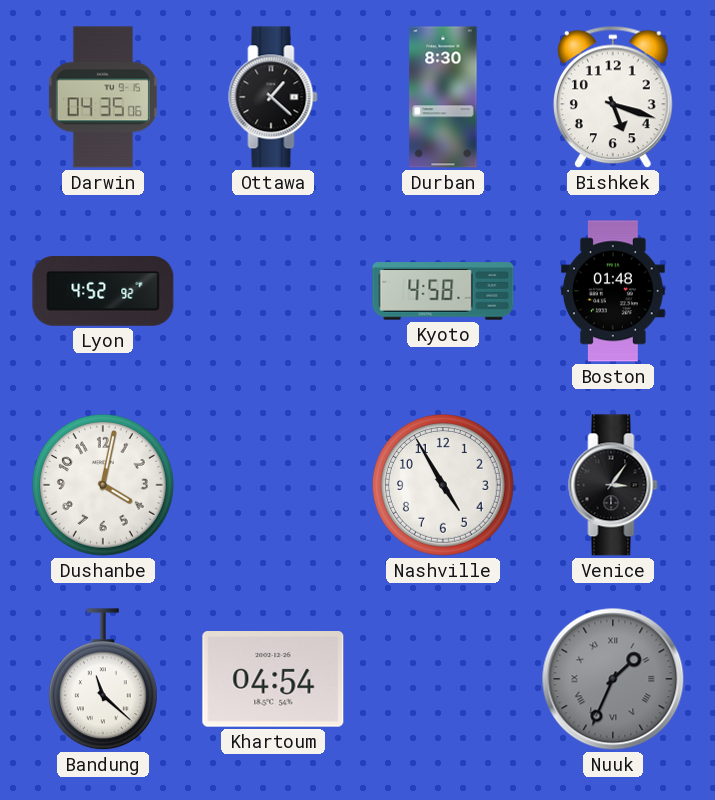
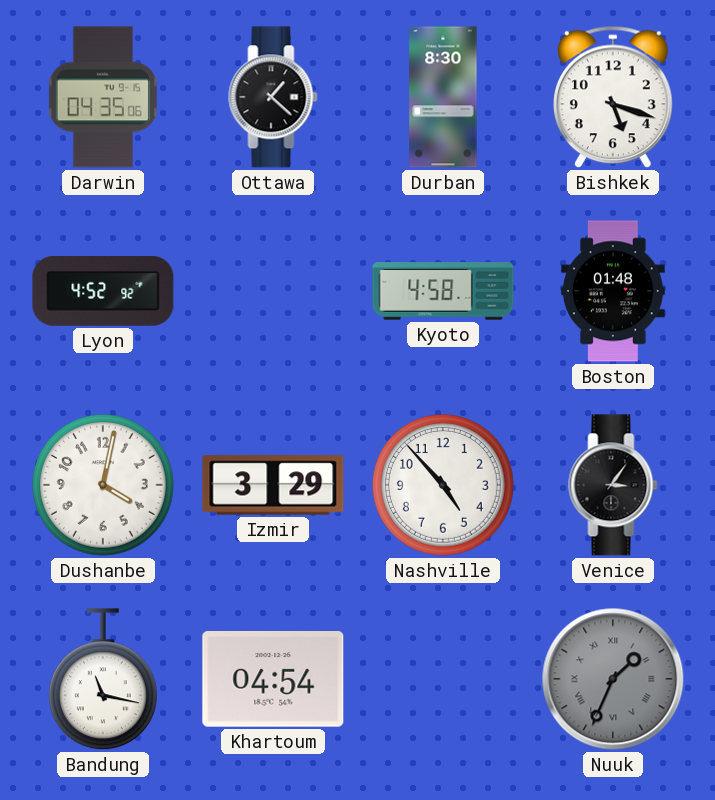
Izmir: none -> 3:29
Nashville: 4:55 -> 4:53
Bandung: 11:22 -> 11:17
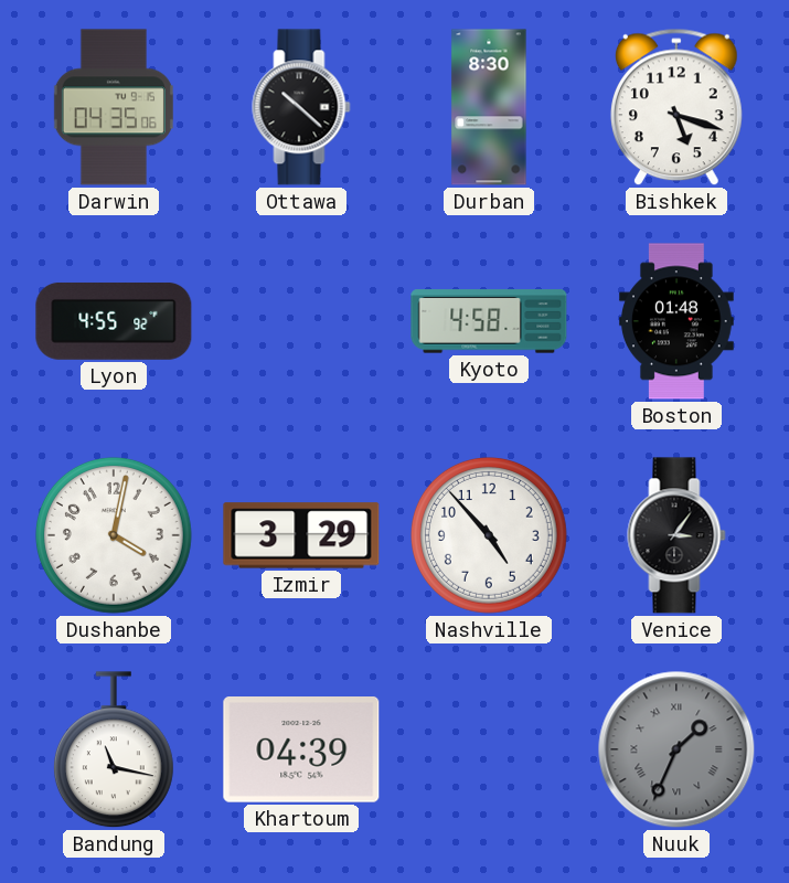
Ottawa: 1:22 -> 10:22
Lyon: 4:52 -> 4:55
Khartoum: 04:54 -> 04:39
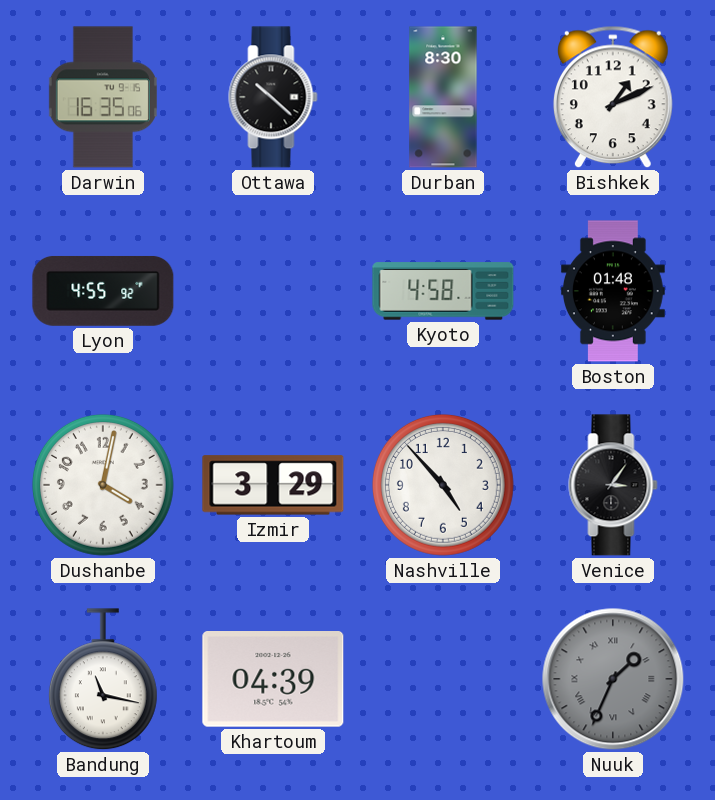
Darwin: 04:35 -> 16:35
Bishkek: 5:18 -> 1:11
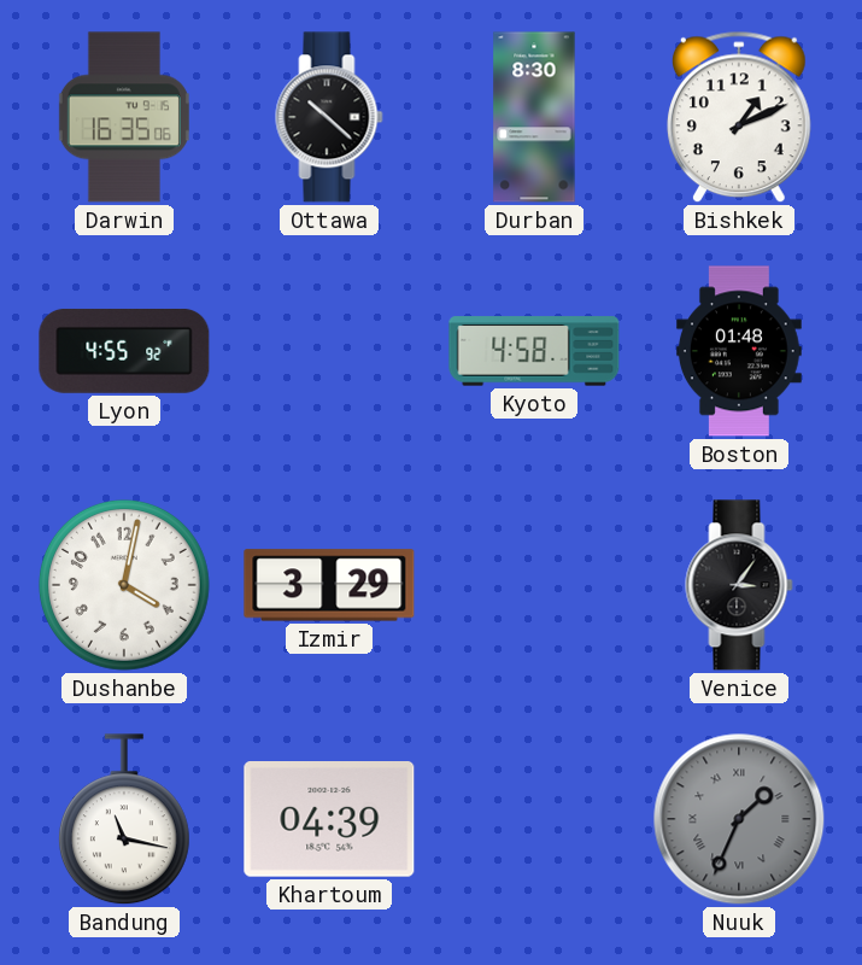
Nashville: 4:53 -> none
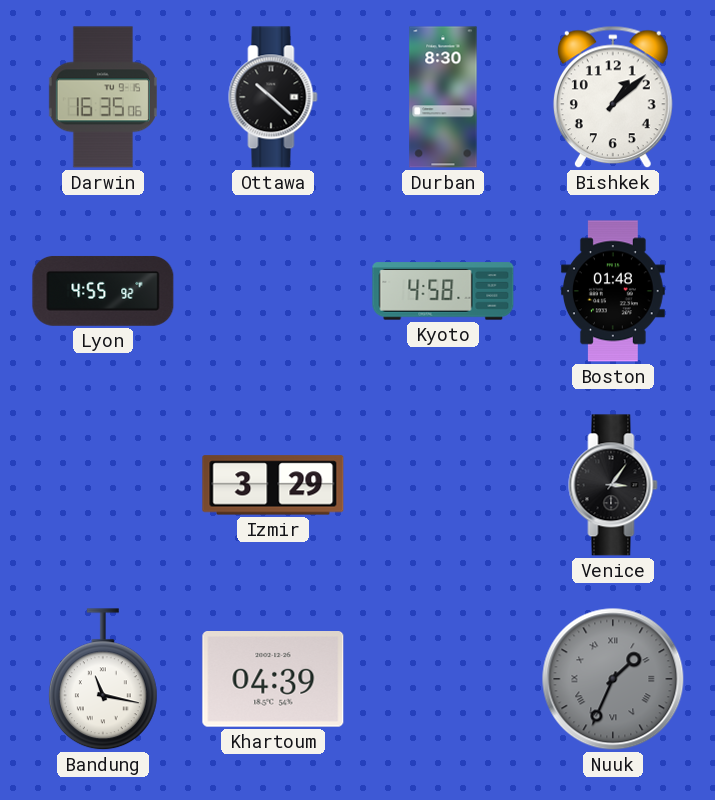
Bishkek: 1:11 -> 1:08
Dushanbe: 4:02 -> none
